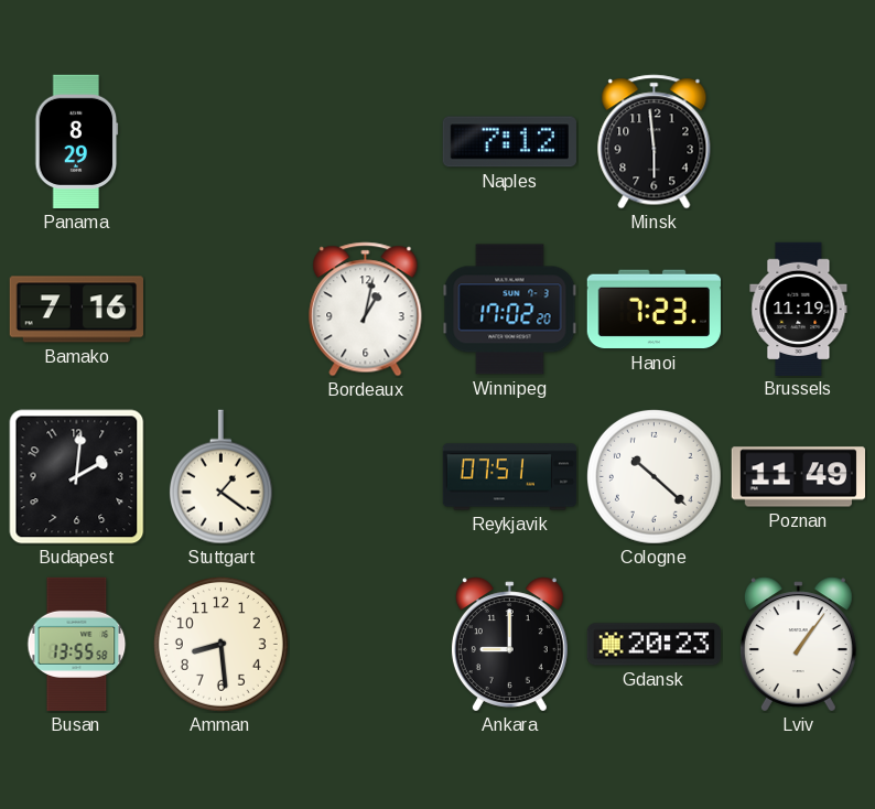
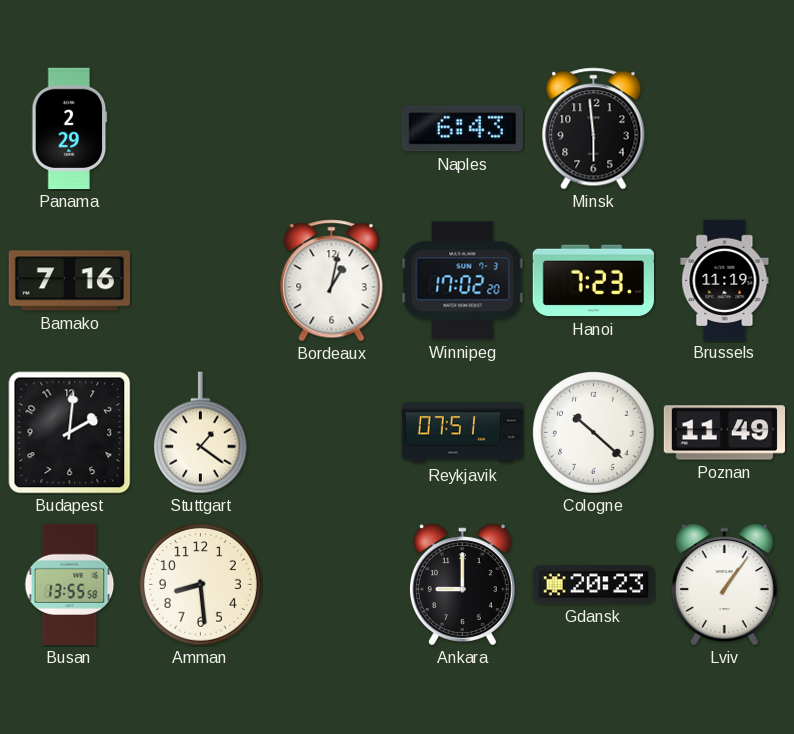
Panama: 8:29 -> 2:29
Naples: 7:12 -> 6:43
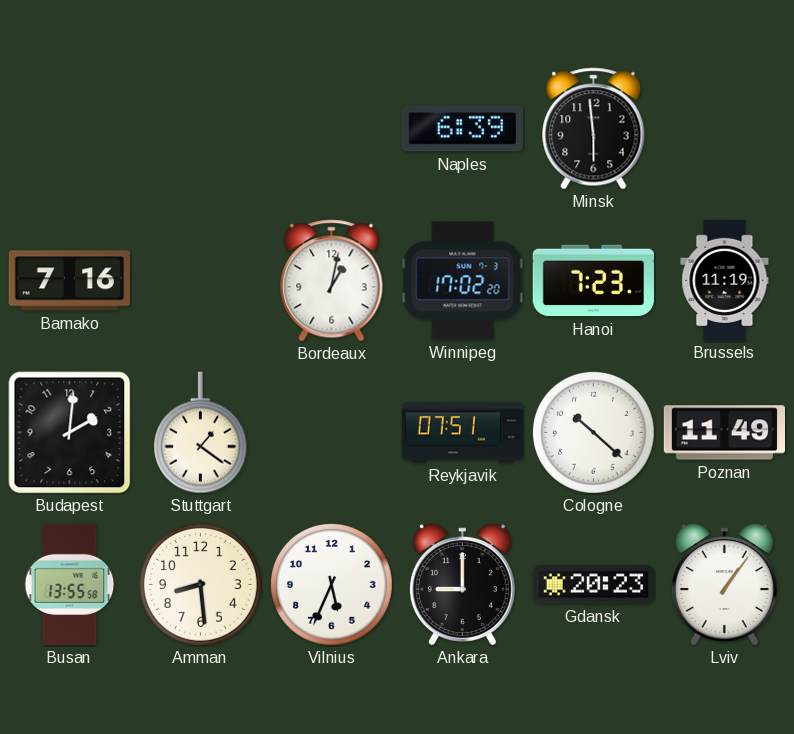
Panama: 2:29 -> none
Naples: 6:43 -> 6:39
Vilnius: none -> 5:34
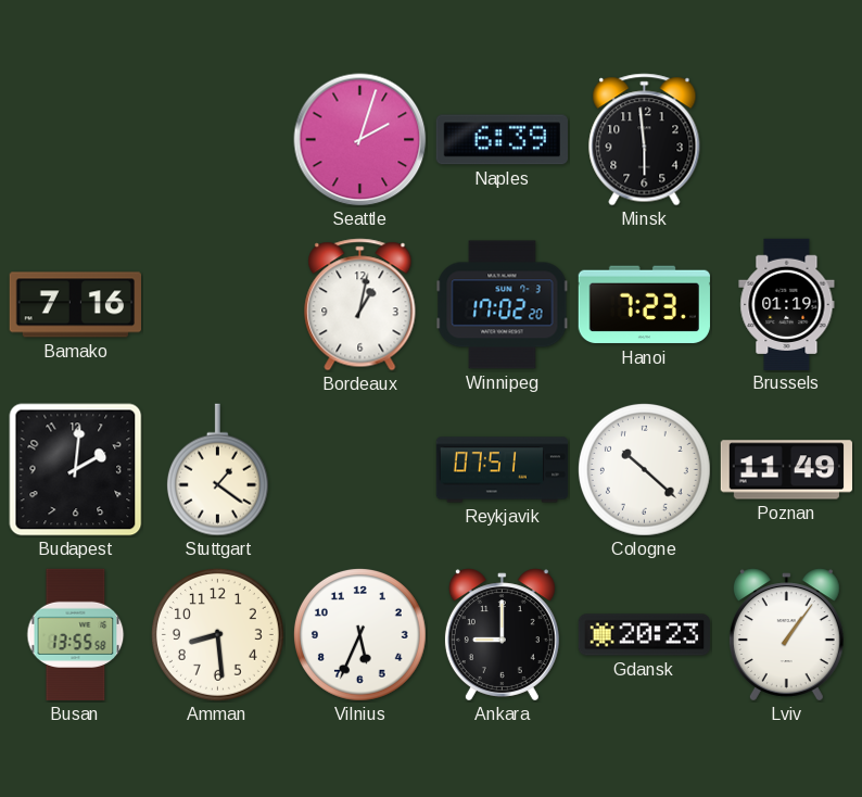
Seattle: none -> 2:03
Brussels: 11:19 -> 01:19
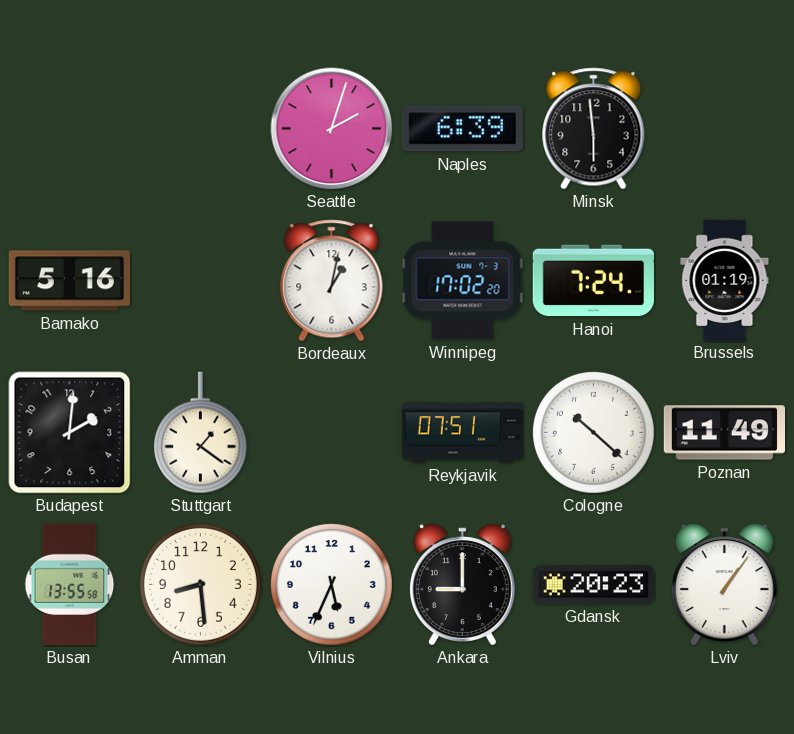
Bamako: 7:16 -> 5:16
Hanoi: 7:23 -> 7:24
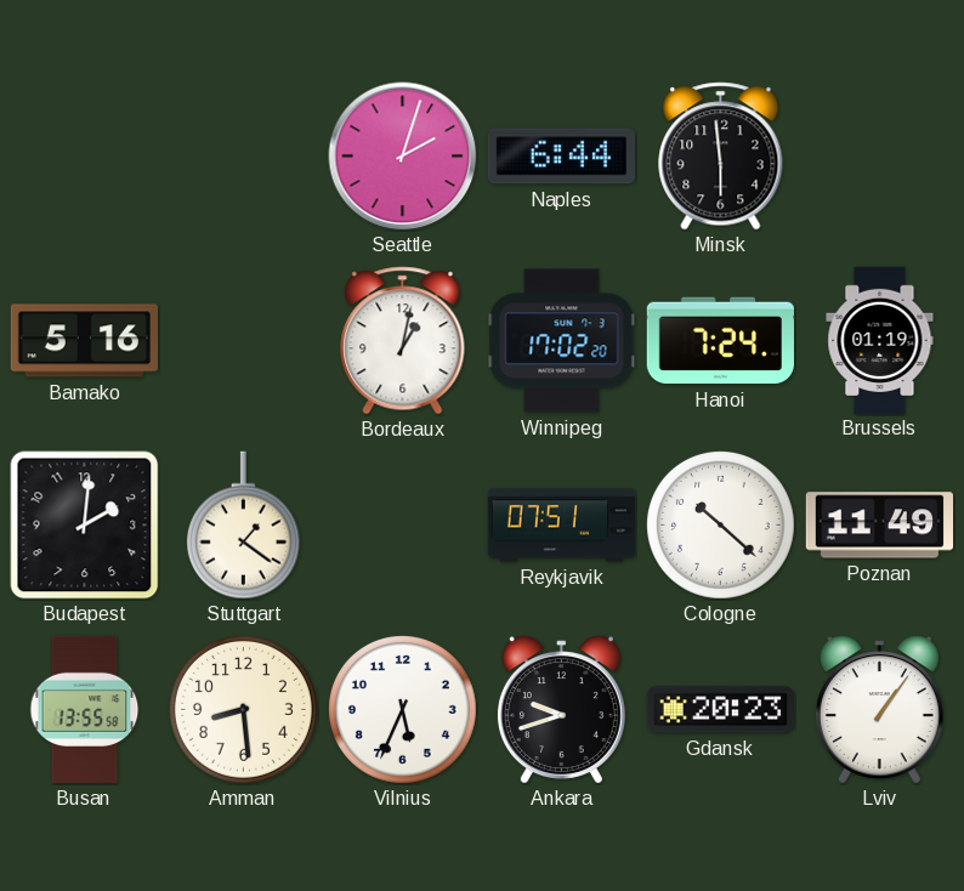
Naples: 6:39 -> 6:44
Ankara: 9:00 -> 9:42
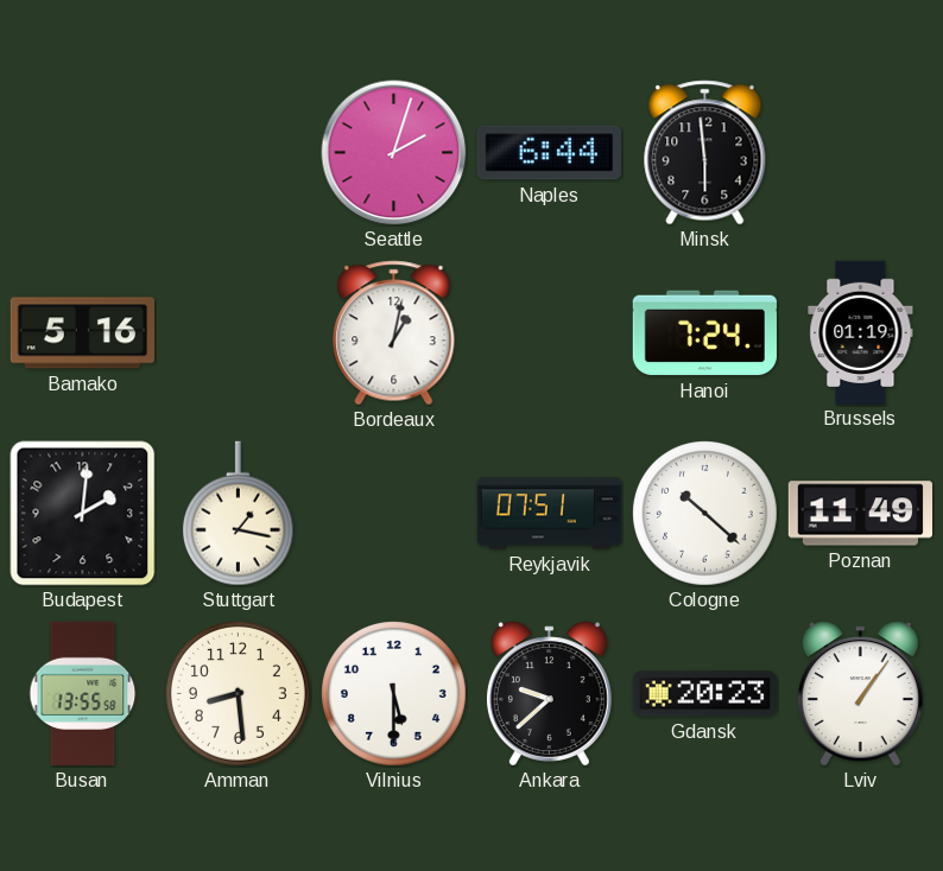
Winnipeg: 17:02 -> none
Stuttgart: 1:21 -> 1:17
Vilnius: 5:34 -> 5:30
Ankara: 9:42 -> 9:38
